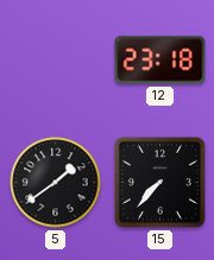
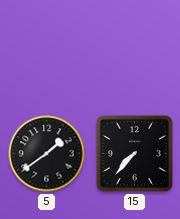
12: 23:18 -> none
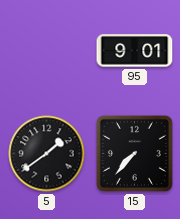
95: none -> 9:01
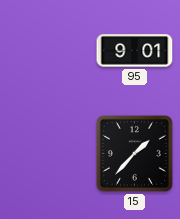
5: 1:39 -> none
15: 7:37 -> 1:37
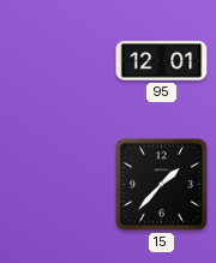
95: 9:01 -> 12:01
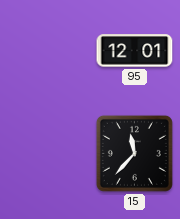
15: 1:37 -> 11:37
